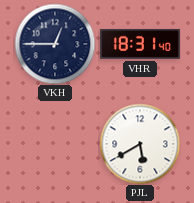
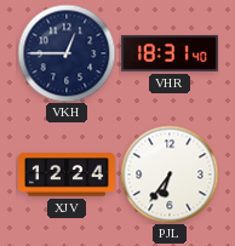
XJV: none -> 12:24
PJL: 5:40 -> 6:36
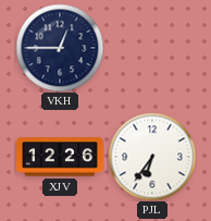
VHR: 18:31 -> none
XJV: 12:24 -> 12:26
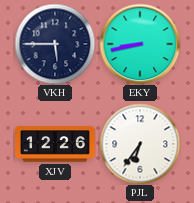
VKH: 12:45 -> 5:45
EKY: none -> 8:43
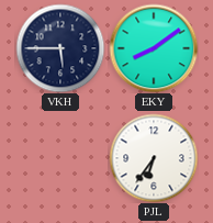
EKY: 8:43 -> 8:09
XJV: 12:26 -> none
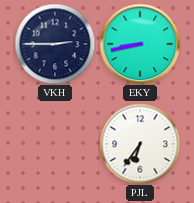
VKH: 5:45 -> 2:45
EKY: 8:09 -> 8:43
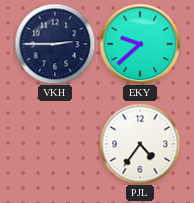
EKY: 8:43 -> 9:38
PJL: 6:36 -> 4:36
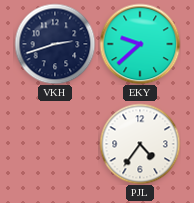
VKH: 2:45 -> 2:42
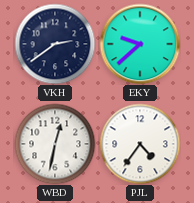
VKH: 2:42 -> 2:39
WBD: none -> 12:32
